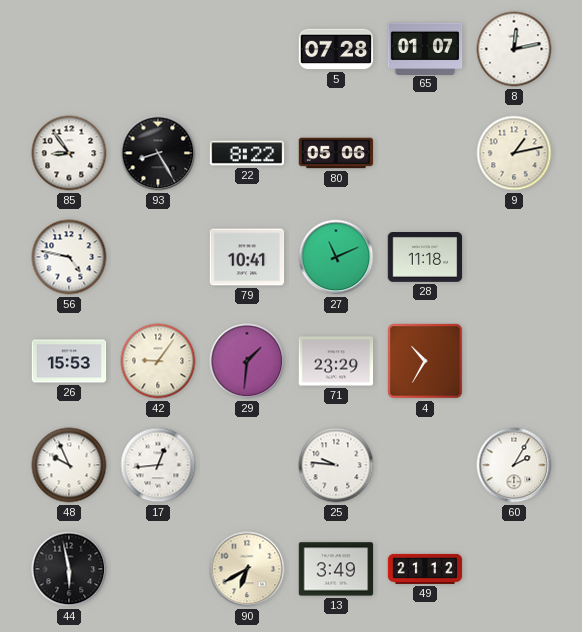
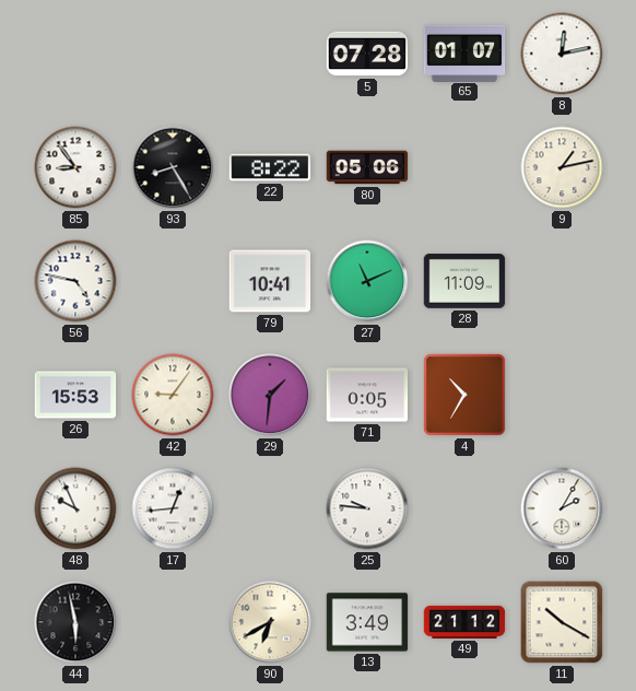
28: 11:18 -> 11:09
71: 23:29 -> 0:05
11: none -> 10:20
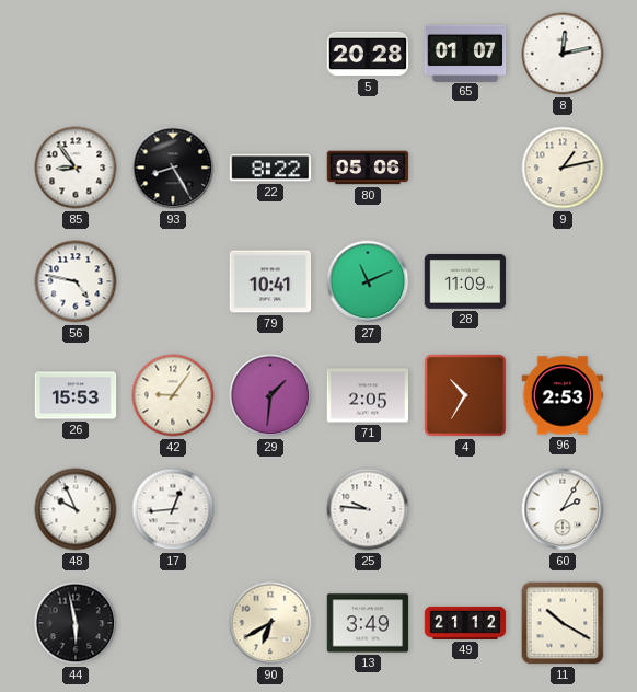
5: 07:28 -> 20:28
71: 0:05 -> 2:05
96: none -> 2:53
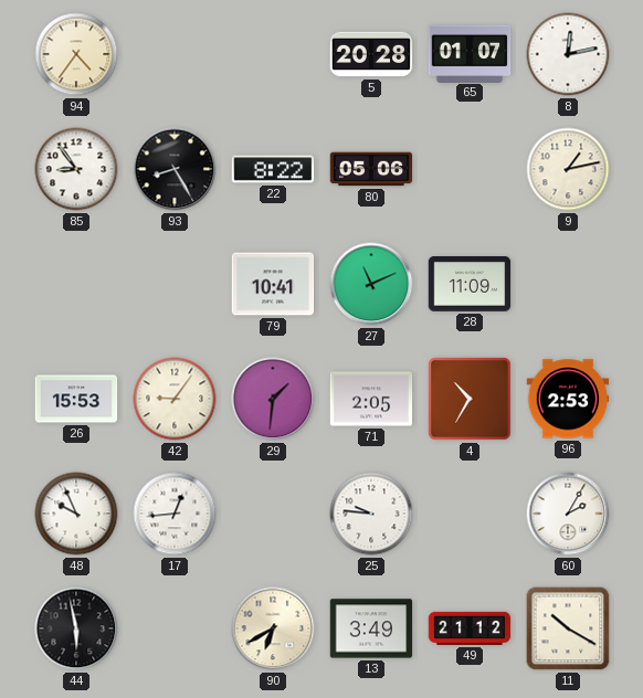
94: none -> 4:36
56: 4:47 -> none
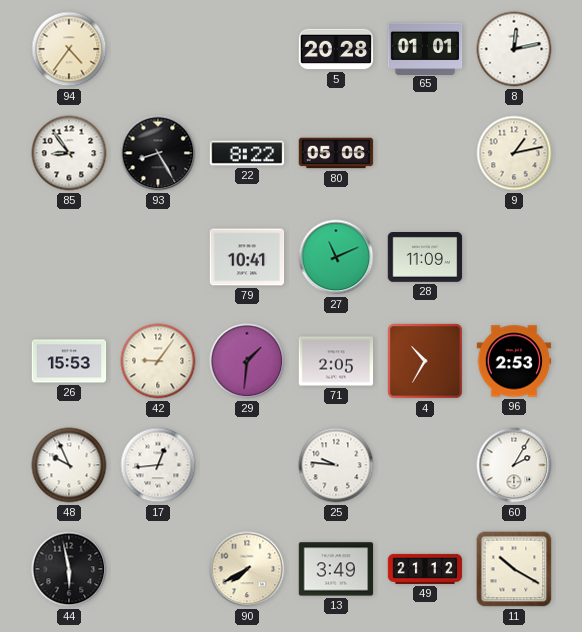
65: 01:07 -> 01:01
90: 6:40 -> 7:40
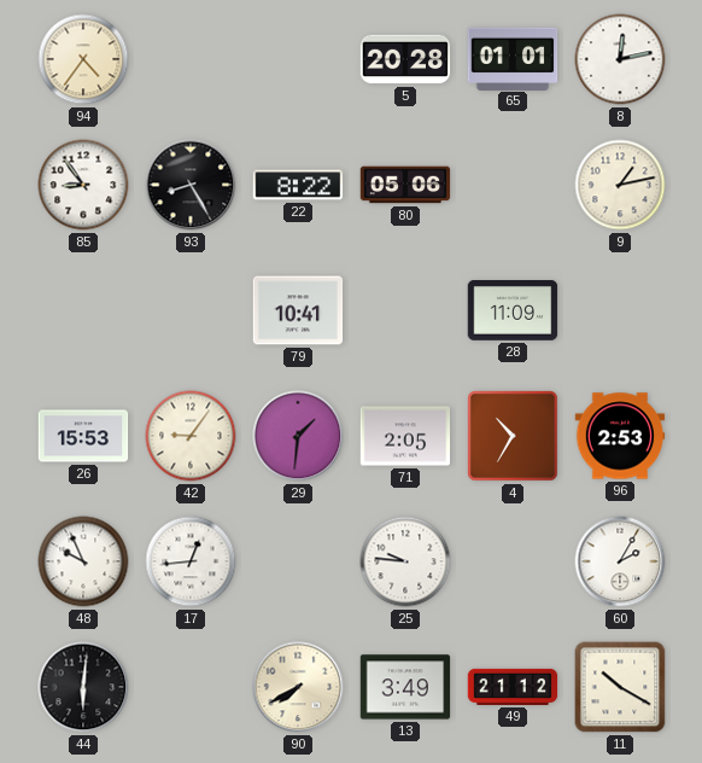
27: 11:11 -> none
44: 5:58 -> 6:01
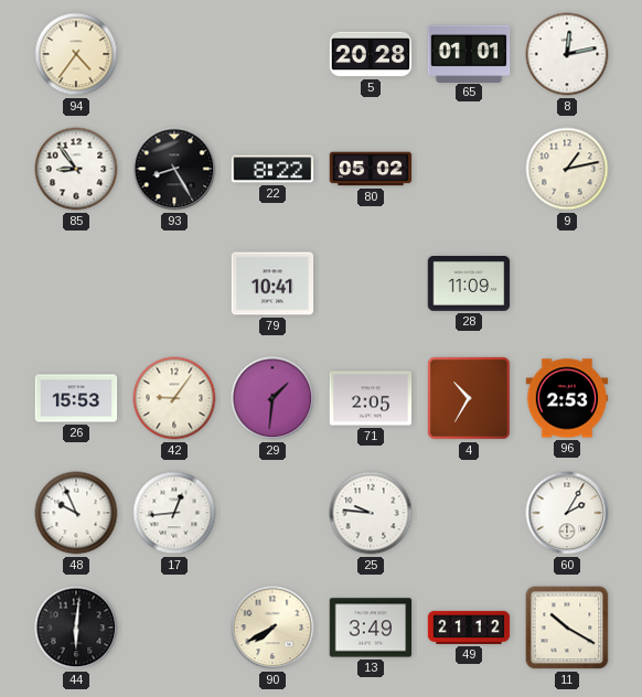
80: 05:06 -> 05:02
